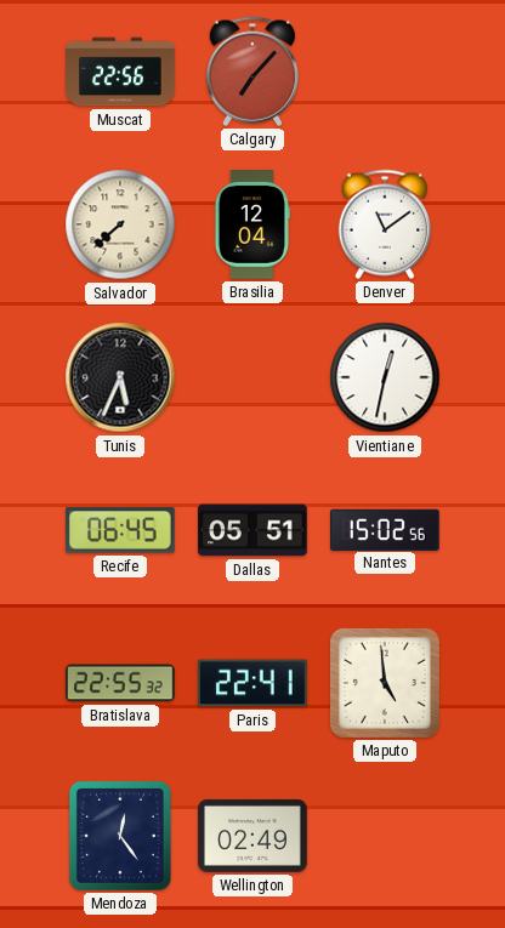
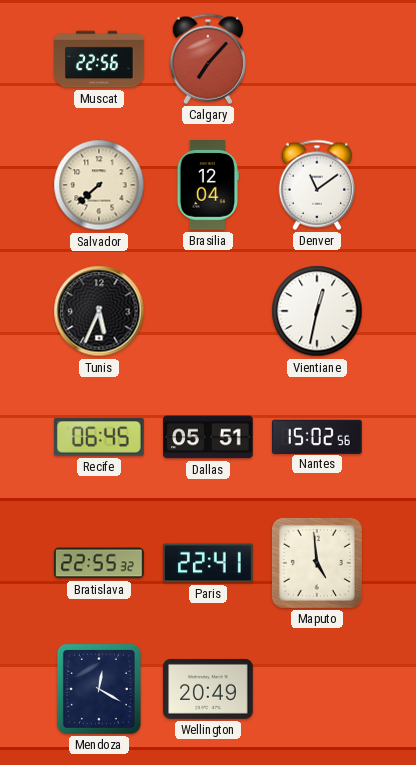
Mendoza: 12:24 -> 12:20
Wellington: 02:49 -> 20:49
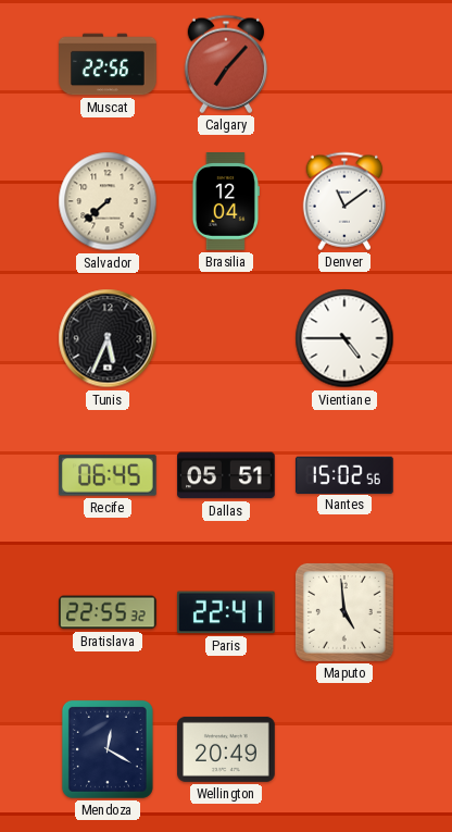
Vientiane: 12:32 -> 4:45
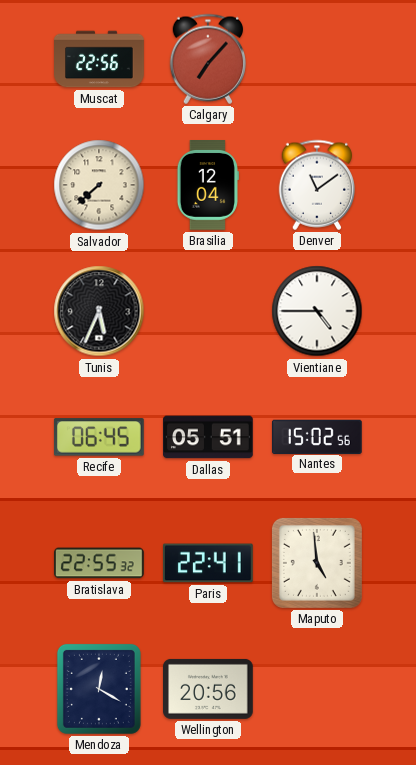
Wellington: 20:49 -> 20:56
